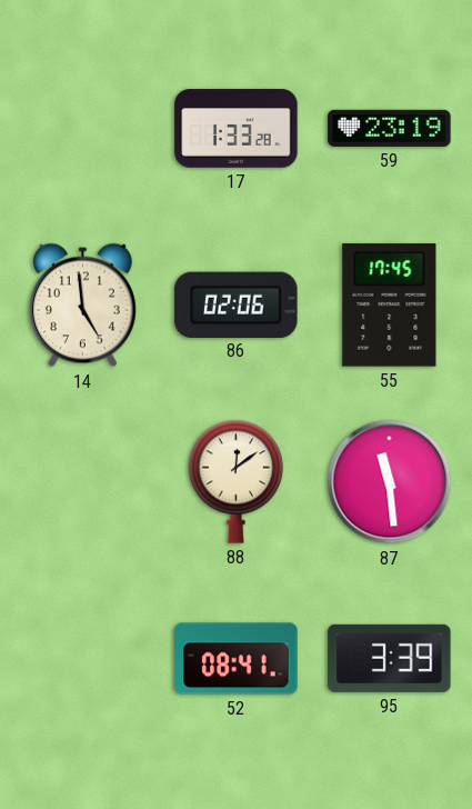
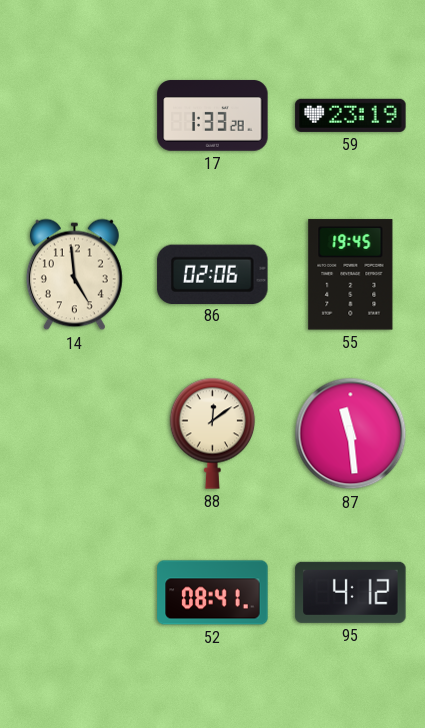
55: 17:45 -> 19:45
95: 3:39 -> 4:12
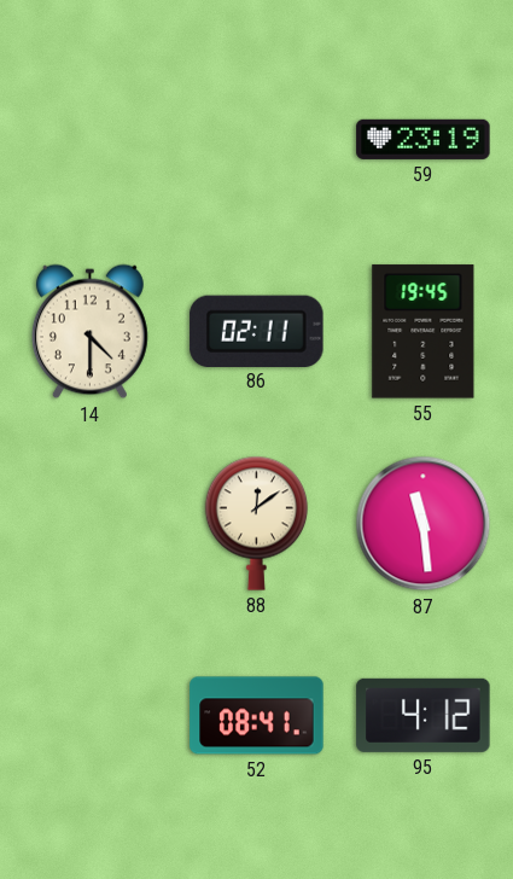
17: 1:33 -> none
14: 4:59 -> 4:30
86: 02:06 -> 02:11
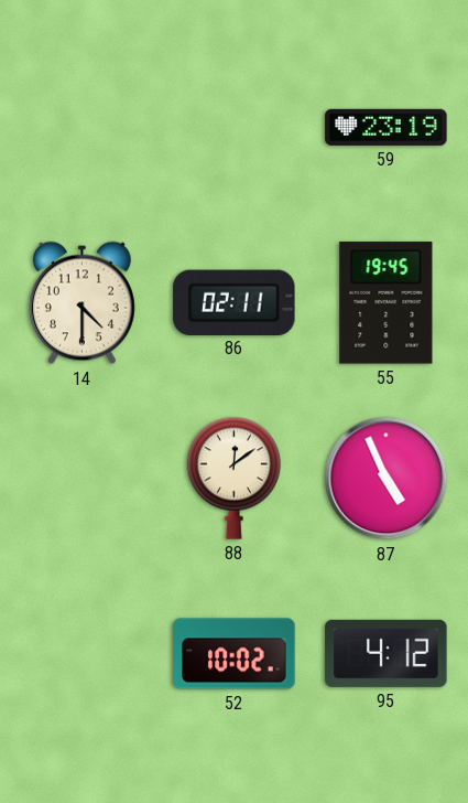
87: 11:29 -> 4:56
52: 08:41 -> 10:02
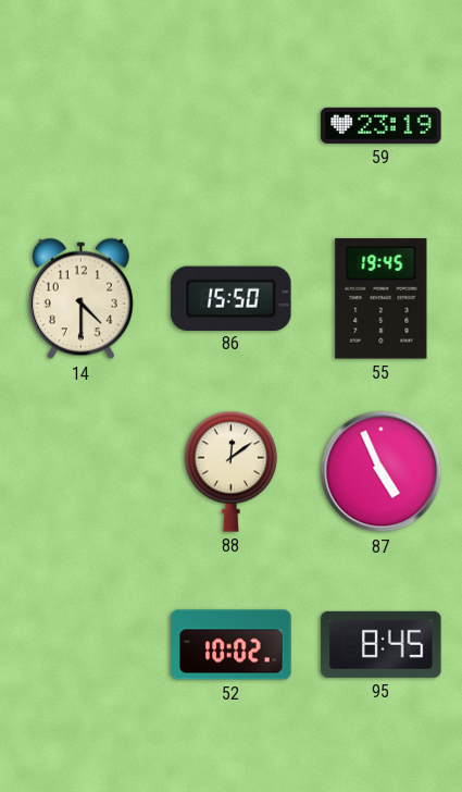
86: 02:11 -> 15:50
95: 4:12 -> 8:45
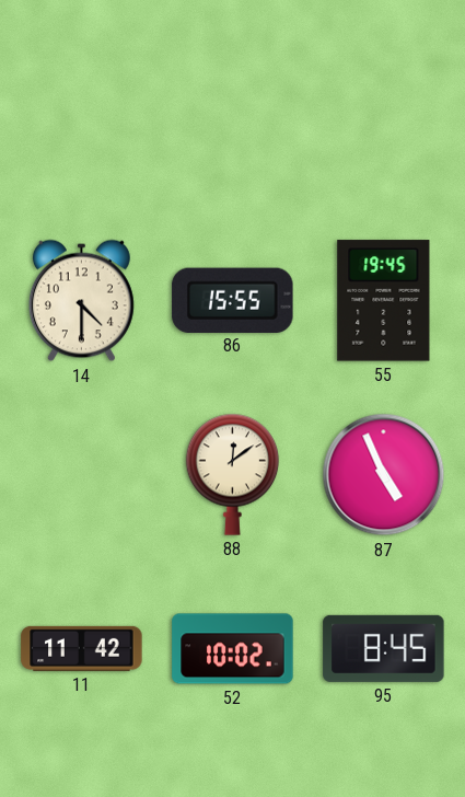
59: 23:19 -> none
86: 15:50 -> 15:55
11: none -> 11:42
